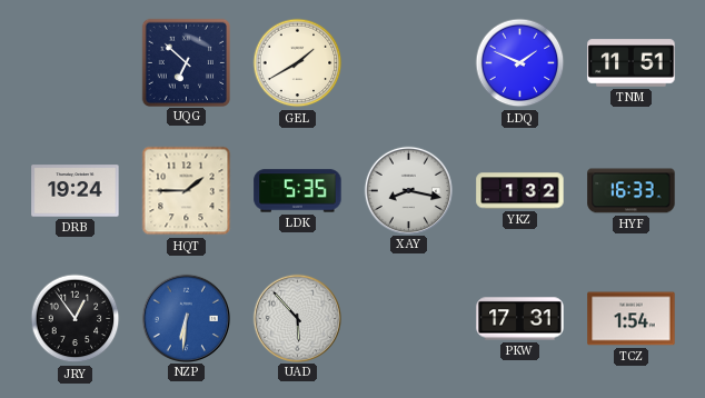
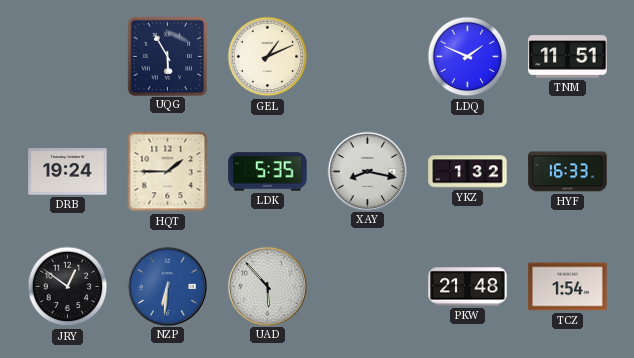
UQG: 6:52 -> 5:55
GEL: 1:40 -> 1:11
JRY: 12:54 -> 12:51
PKW: 17:31 -> 21:48
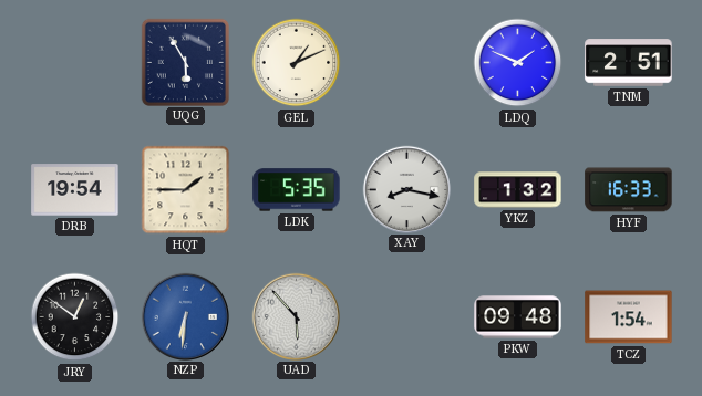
TNM: 11:51 -> 2:51
DRB: 19:24 -> 19:54
PKW: 21:48 -> 09:48
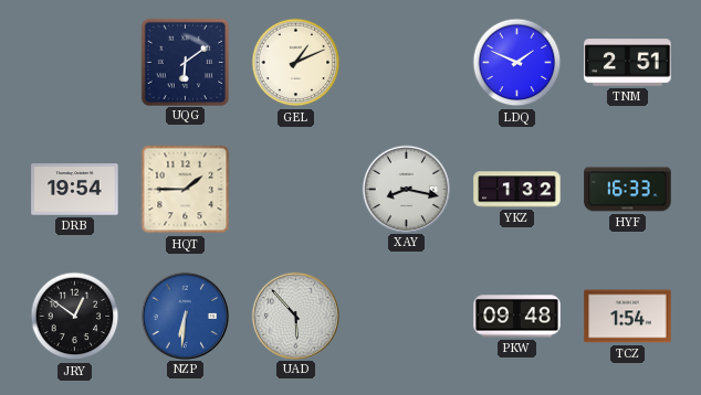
UQG: 5:55 -> 6:09
LDK: 5:35 -> none
